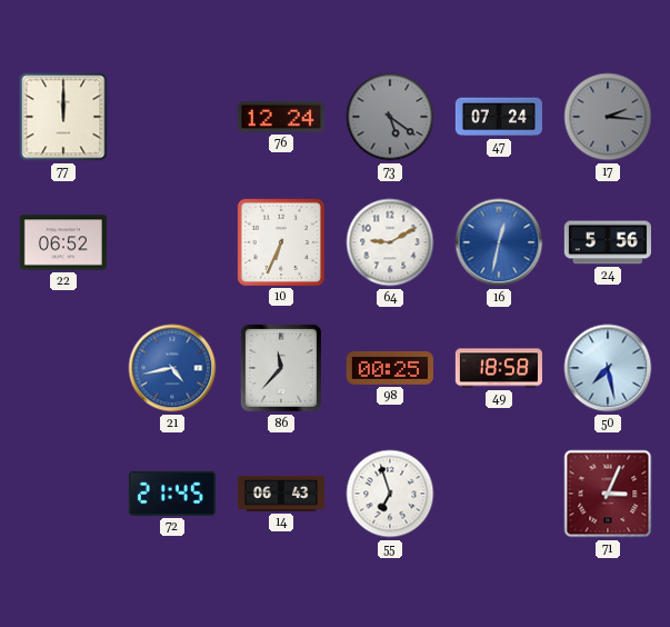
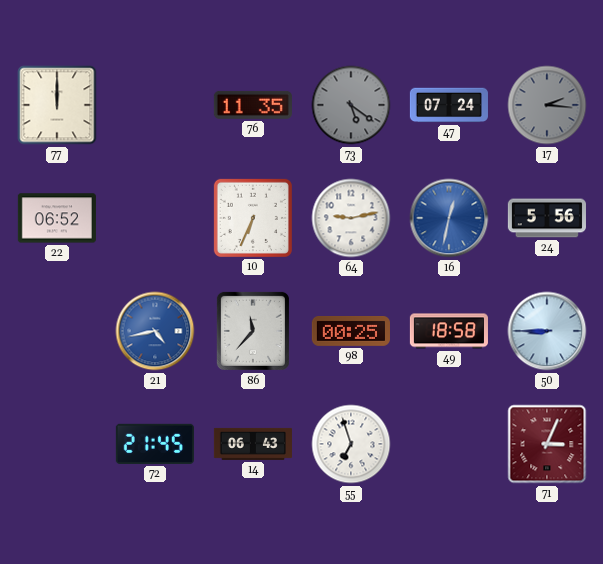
76: 12:24 -> 11:35
64: 9:10 -> 9:13
50: 7:28 -> 8:45
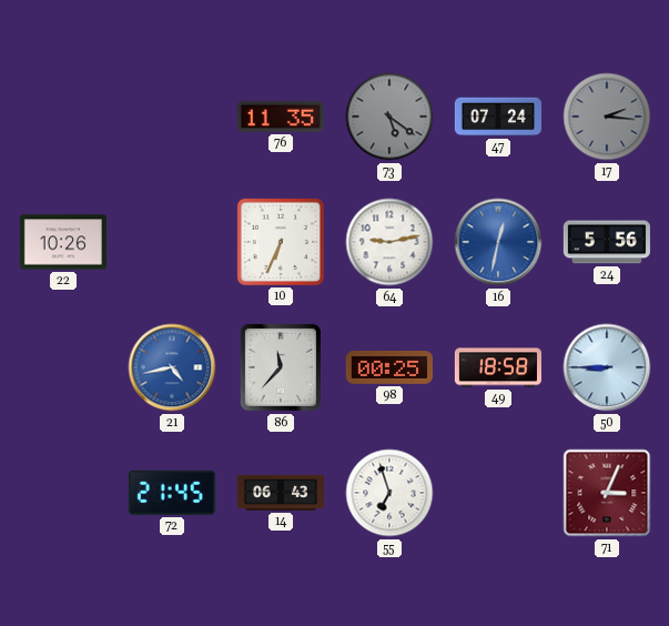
77: 12:00 -> none
22: 06:52 -> 10:26
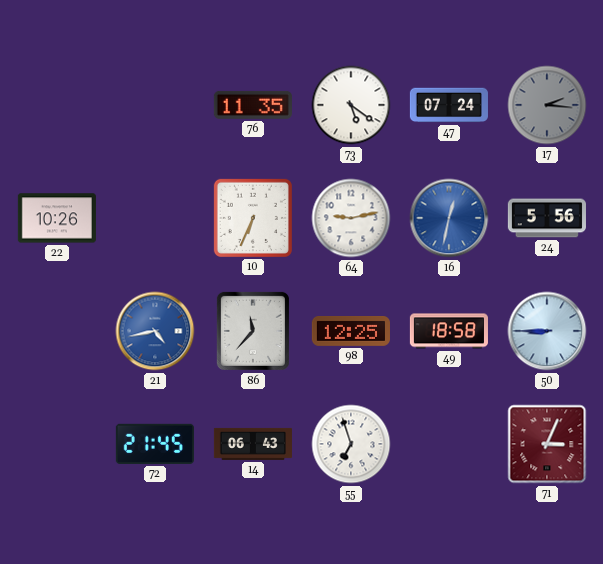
73 dial: grey -> white
98: 00:25 -> 12:25
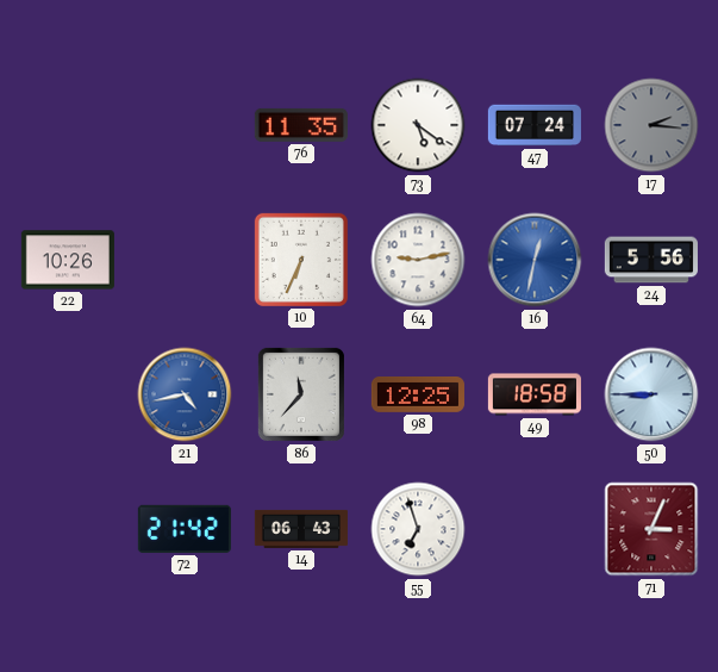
72: 21:45 -> 21:42
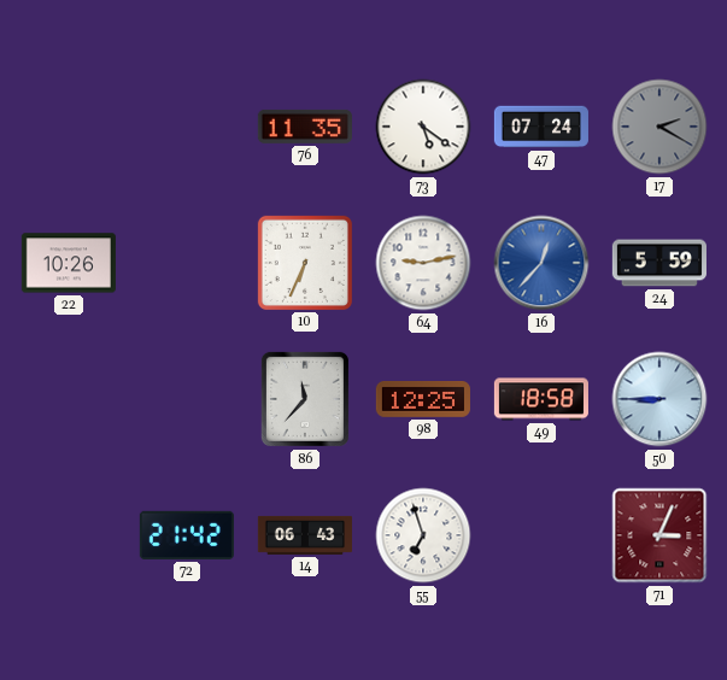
17: 2:16 -> 2:20
16: 12:32 -> 12:37
24: 5:56 -> 5:59
21: 4:43 -> none
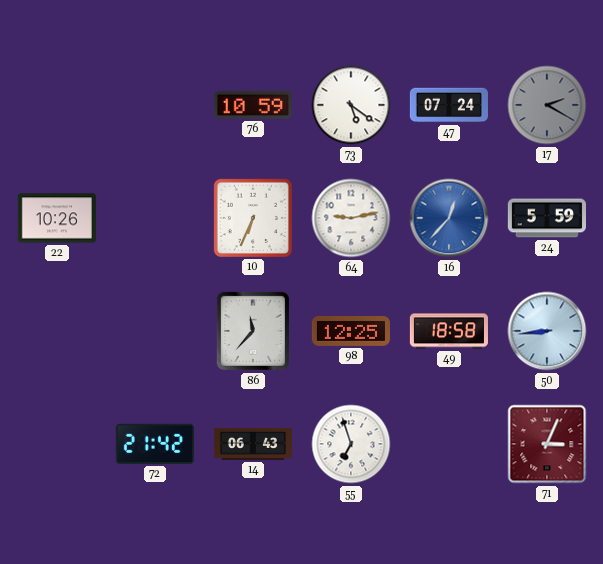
76: 11:35 -> 10:59
50: 8:45 -> 8:44
